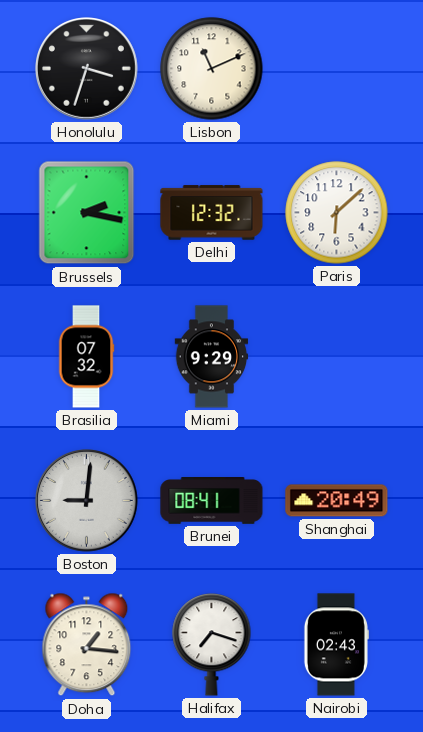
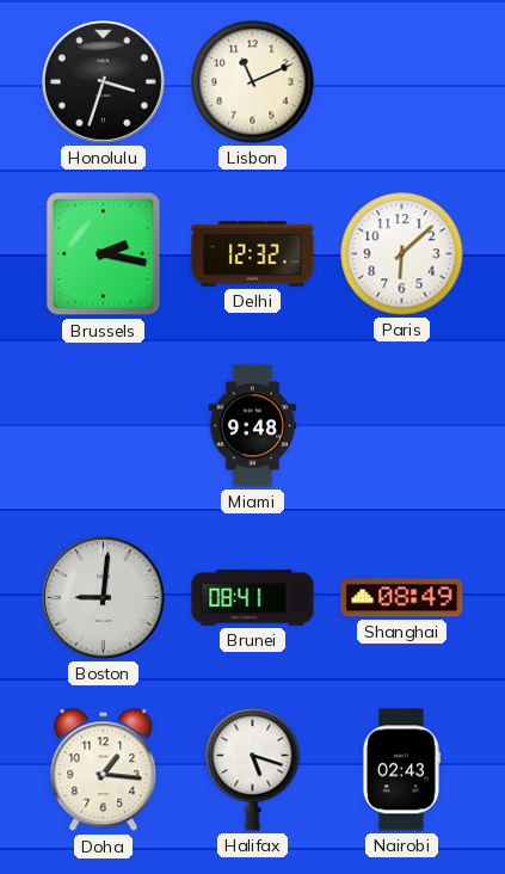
Brasilia: 07:32 -> none
Miami: 9:29 -> 9:48
Shanghai: 20:49 -> 08:49
Halifax: 7:18 -> 5:18
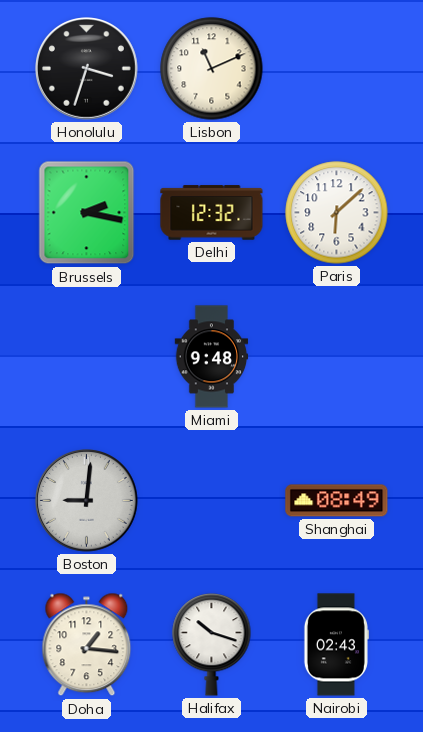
Brunei: 08:41 -> none
Halifax: 5:18 -> 10:18
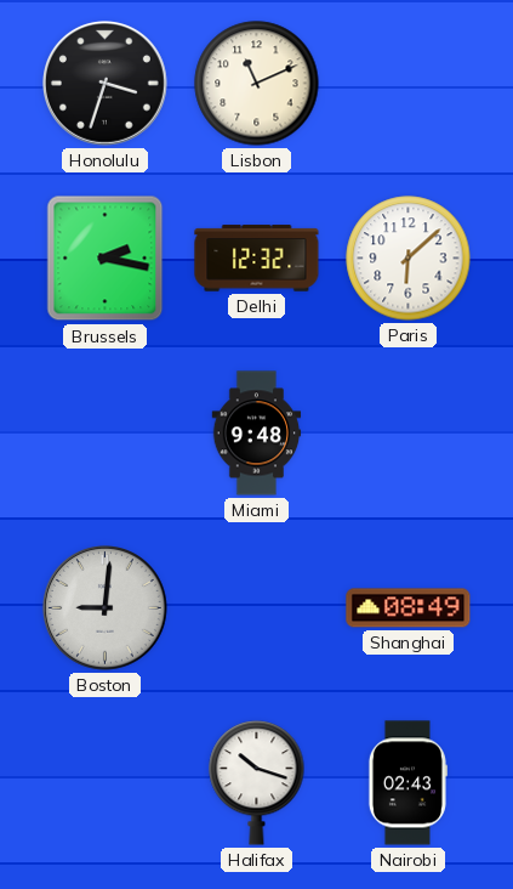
Doha: 1:16 -> none
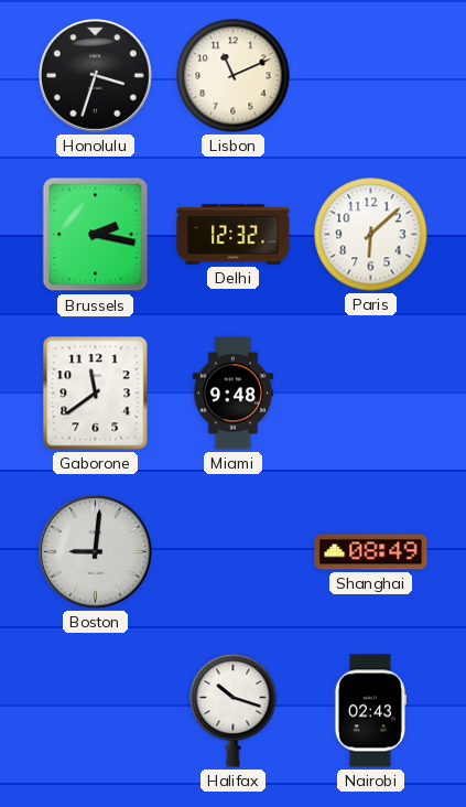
Gaborone: none -> 11:39
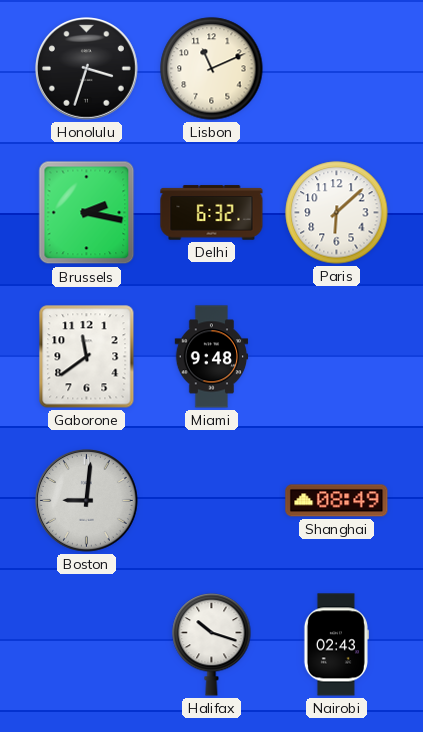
Delhi: 12:32 -> 6:32
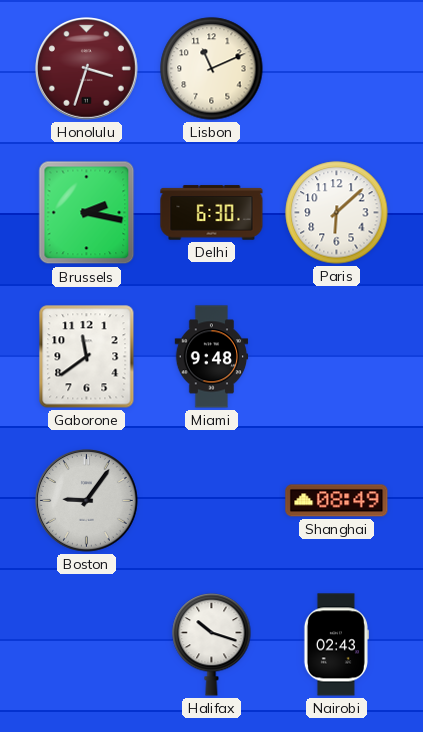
Honolulu dial: black -> burgundy
Delhi: 6:32 -> 6:30
Boston: 9:01 -> 9:06
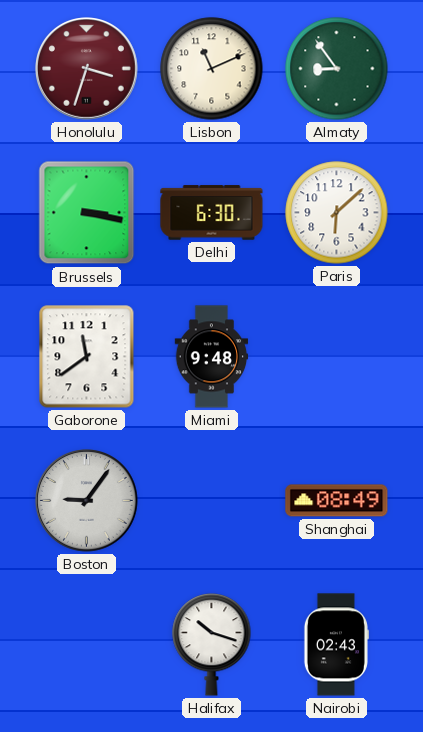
Almaty: none -> 8:54
Brussels: 2:17 -> 3:17
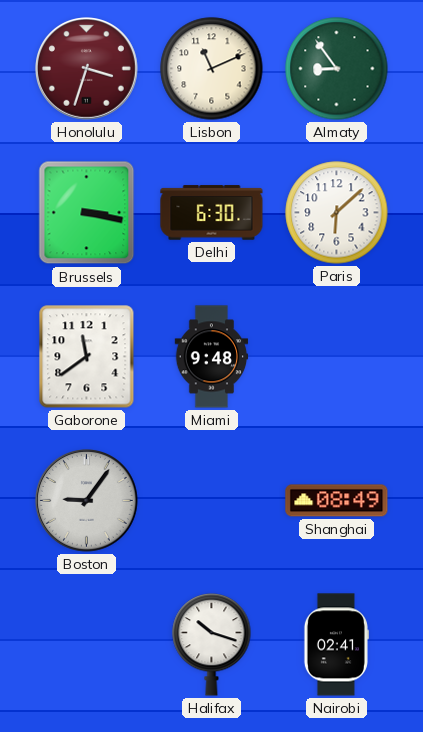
Nairobi: 02:43 -> 02:41
